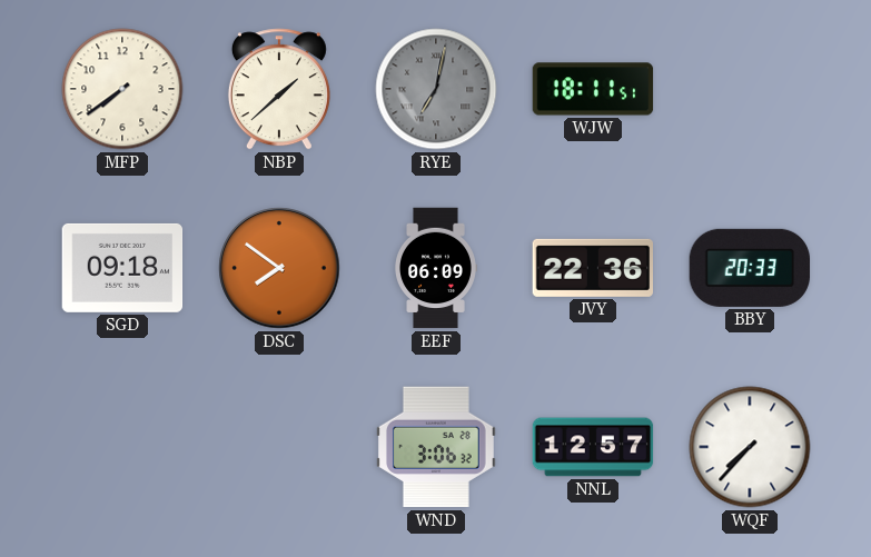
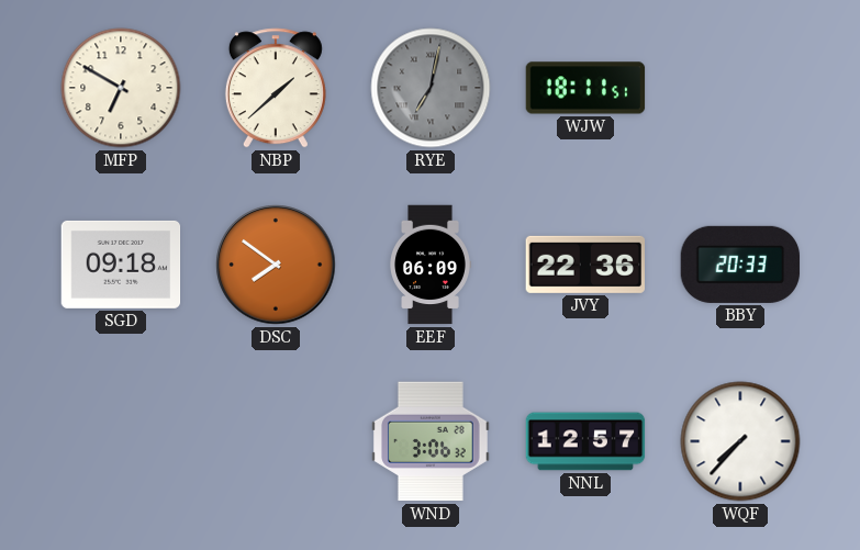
MFP: 7:39 -> 6:50
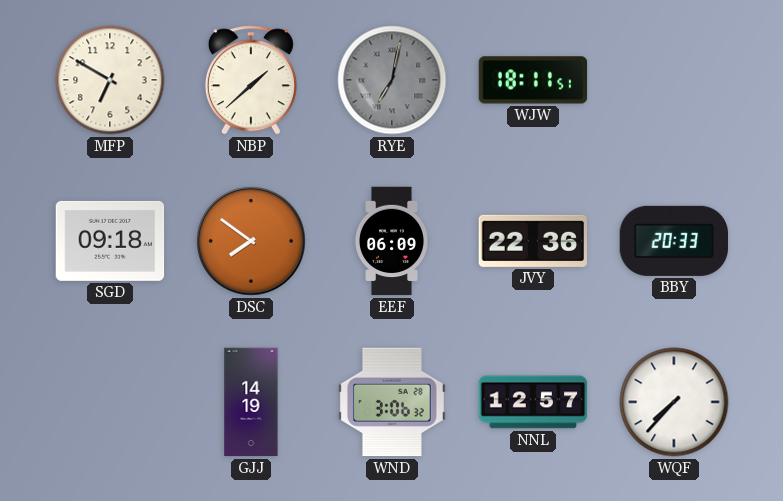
GJJ: none -> 14:19
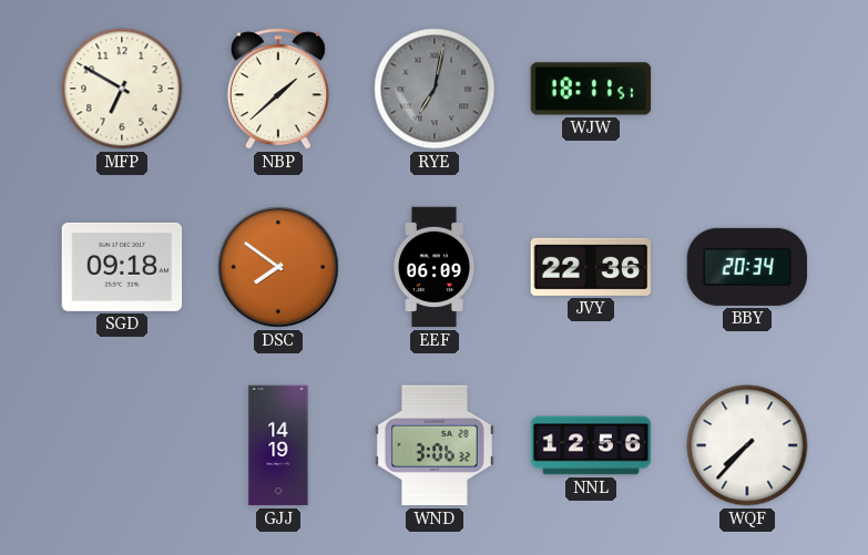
BBY: 20:33 -> 20:34
NNL: 12:57 -> 12:56
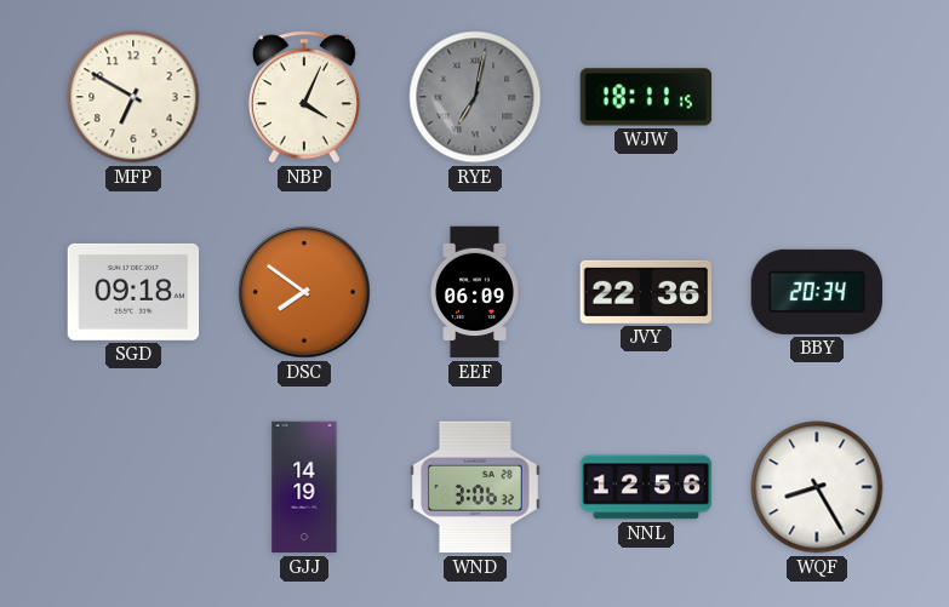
NBP: 1:38 -> 4:04
WJW: 18:11:51 -> 18:11:15
WQF: 7:37 -> 8:25
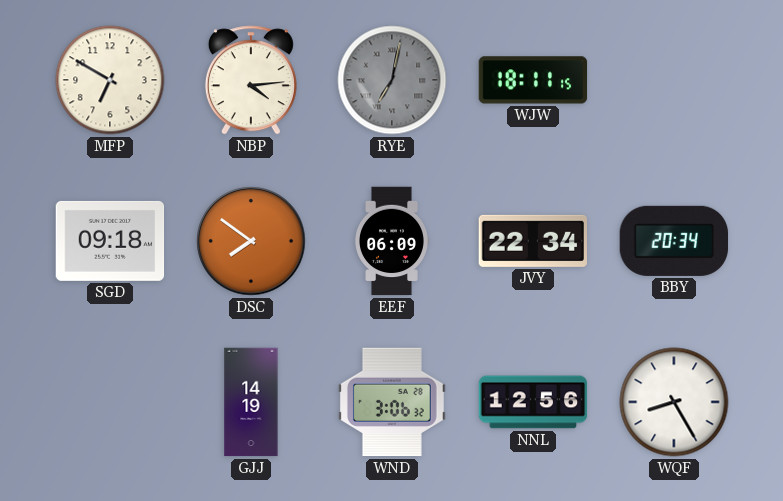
NBP: 4:04 -> 4:14
JVY: 22:36 -> 22:34
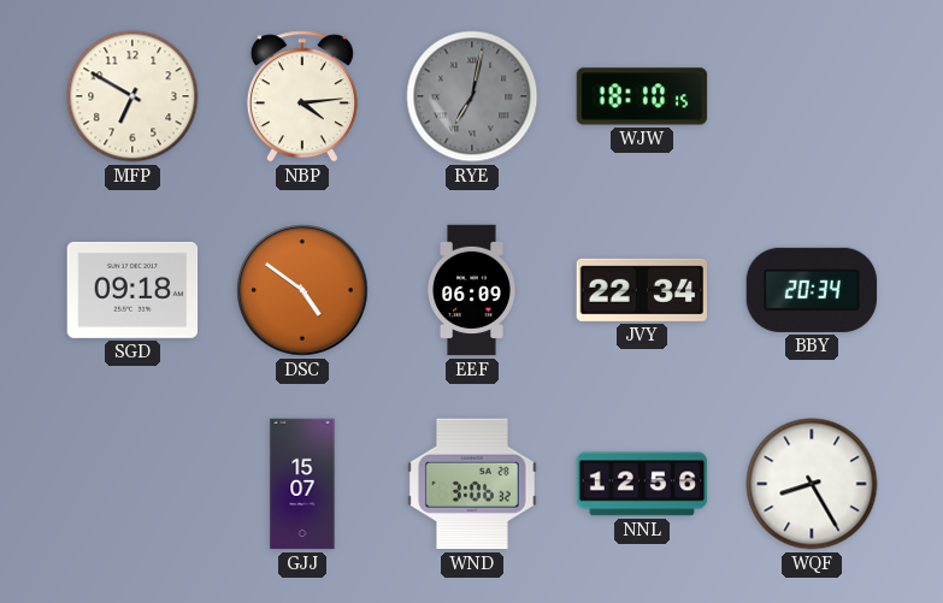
WJW: 18:11 -> 18:10
DSC: 7:51 -> 4:51
GJJ: 14:19 -> 15:07
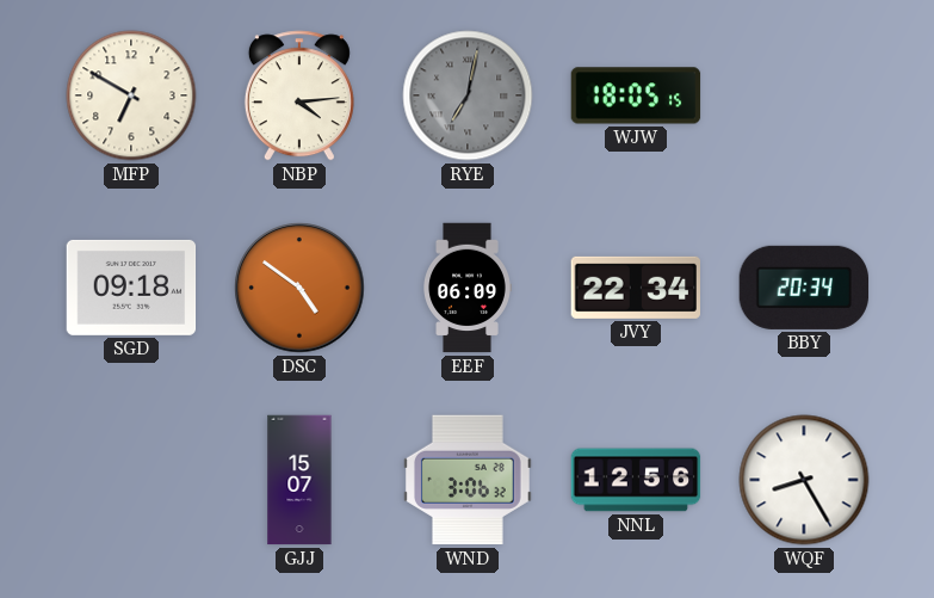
WJW: 18:10 -> 18:05
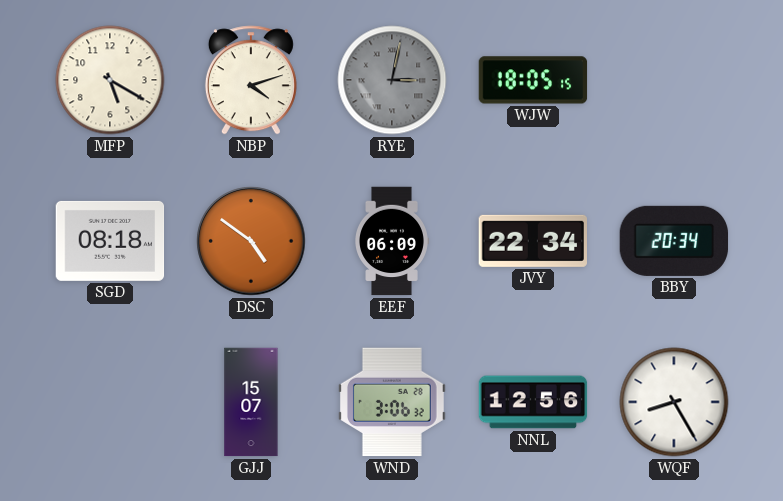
MFP: 6:50 -> 5:20
NBP: 4:14 -> 4:12
RYE: 7:02 -> 3:02
SGD: 09:18 -> 08:18
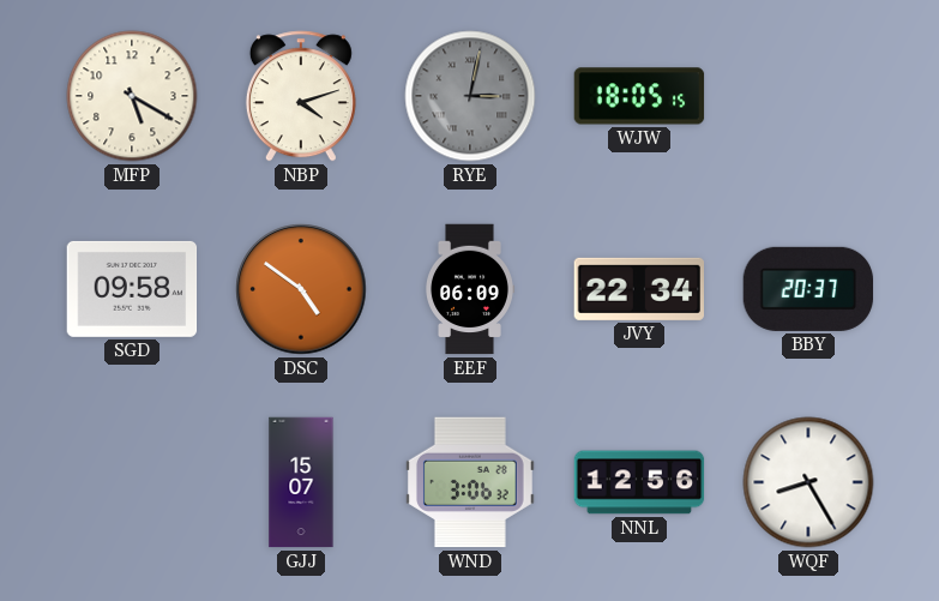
SGD: 08:18 -> 09:58
BBY: 20:34 -> 20:37
